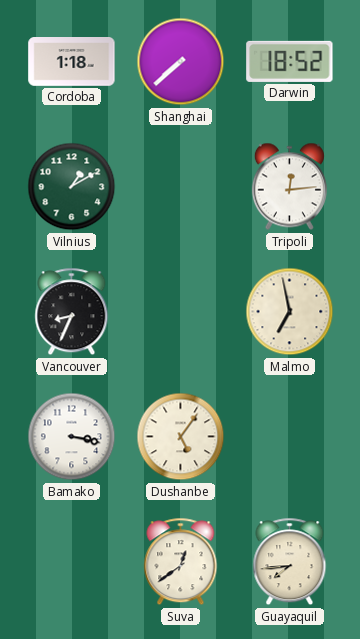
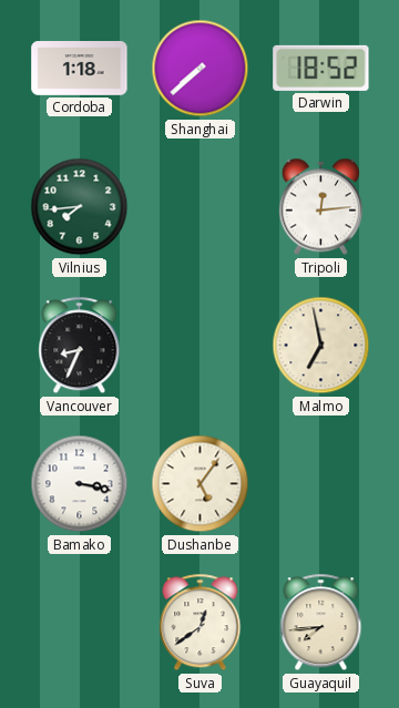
Vilnius: 1:10 -> 7:44
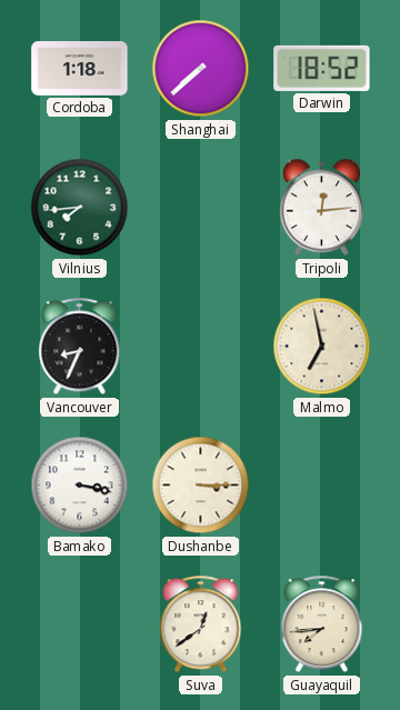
Dushanbe: 5:06 -> 3:15
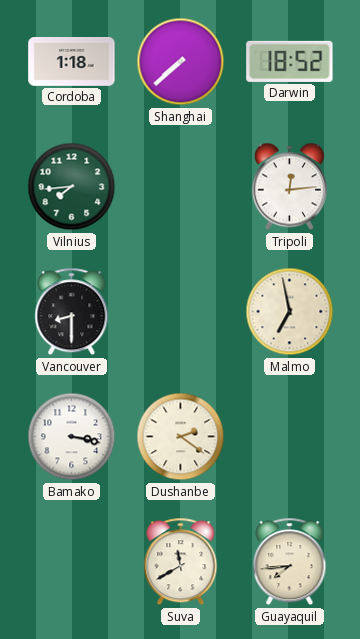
Vancouver: 8:34 -> 8:30
Dushanbe: 3:15 -> 2:21
Suva: 12:39 -> 11:40
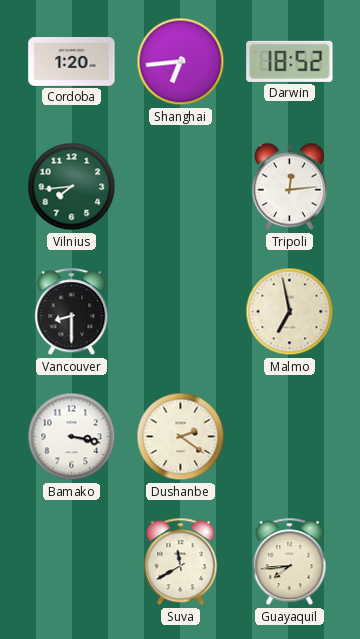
Cordoba: 1:18 -> 1:20
Shanghai: 7:38 -> 6:44
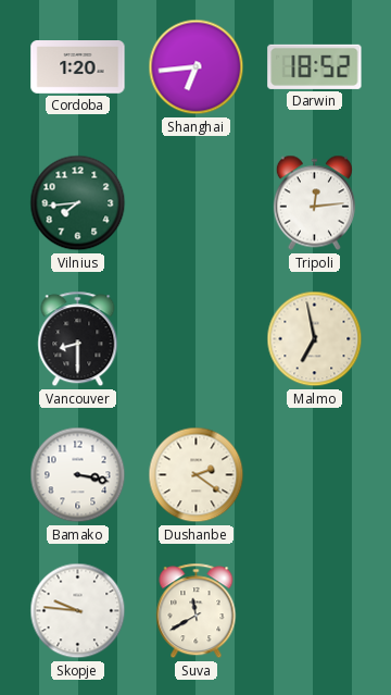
Skopje: none -> 9:46
Guayaquil: 7:44 -> none
